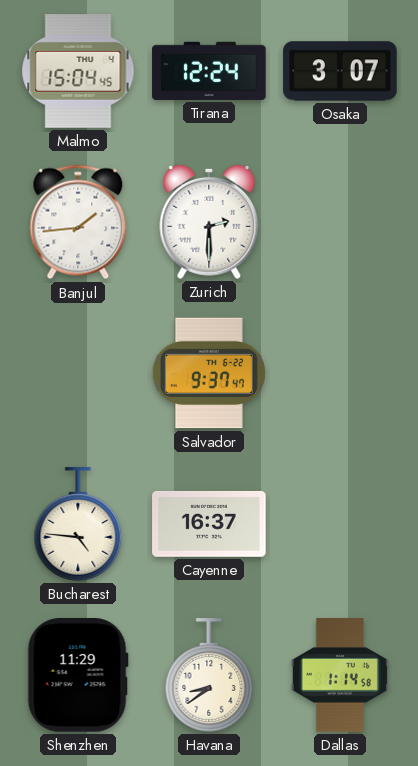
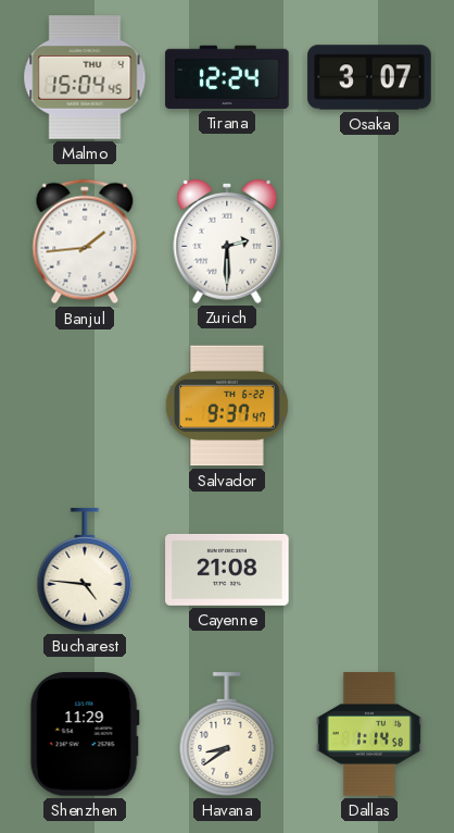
Cayenne: 16:37 -> 21:08
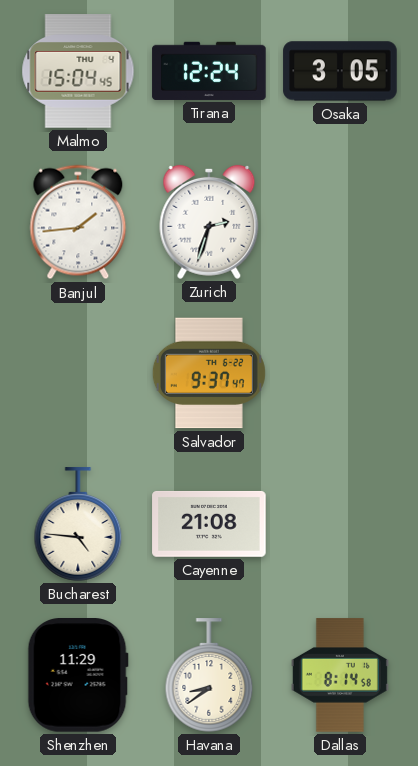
Osaka: 3:07 -> 3:05
Zurich: 2:30 -> 2:33
Dallas: 1:14 -> 8:14
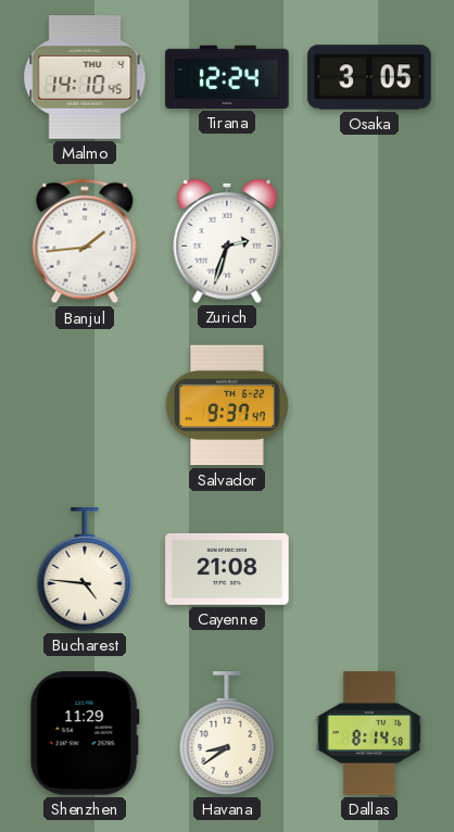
Malmo: 15:04 -> 14:10
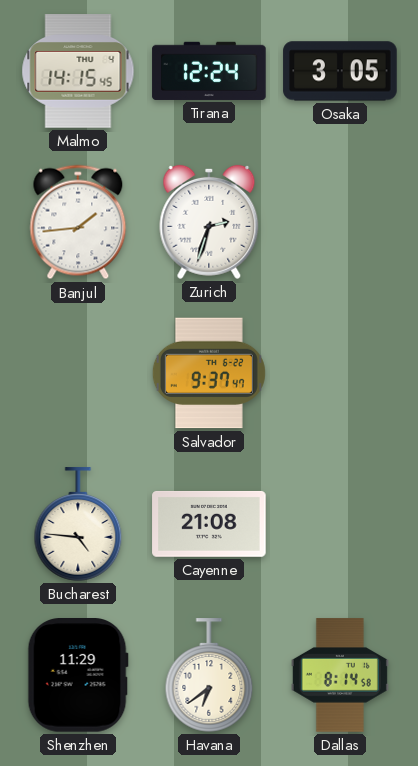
Malmo: 14:10 -> 14:15
Havana: 8:39 -> 6:39
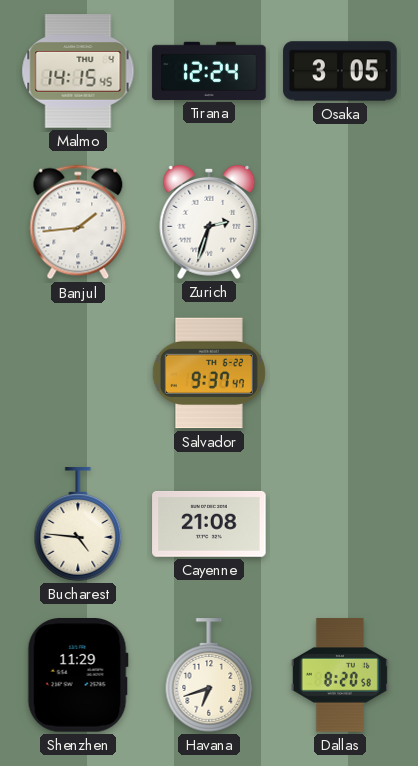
Havana: 6:39 -> 6:42
Dallas: 8:14 -> 8:20
